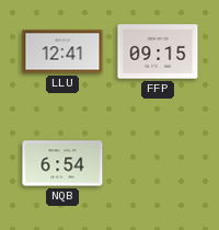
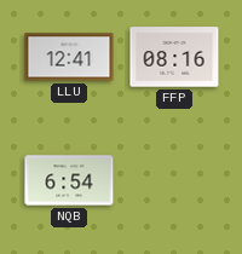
FFP: 09:15 -> 08:16
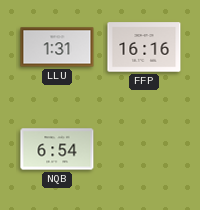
LLU: 12:41 -> 1:31
FFP: 08:16 -> 16:16
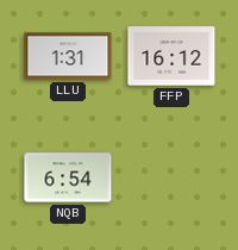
FFP: 16:16 -> 16:12
